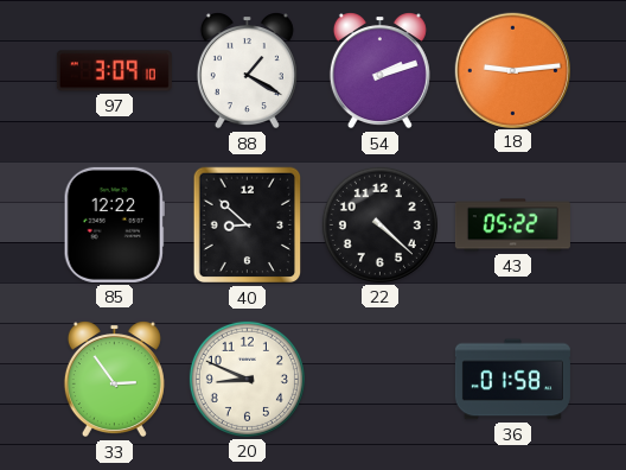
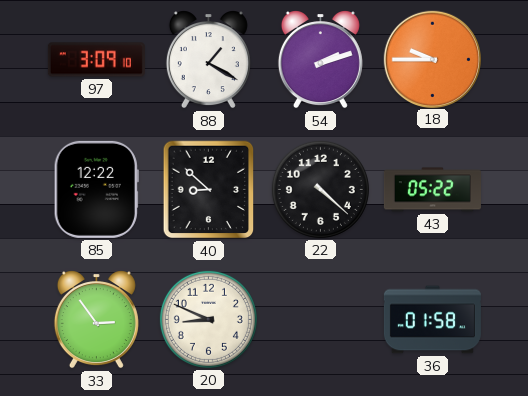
18: 9:14 -> 9:45
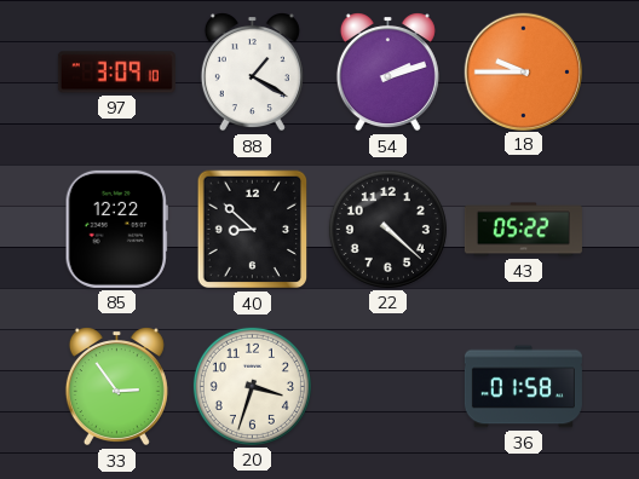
20: 8:49 -> 3:33
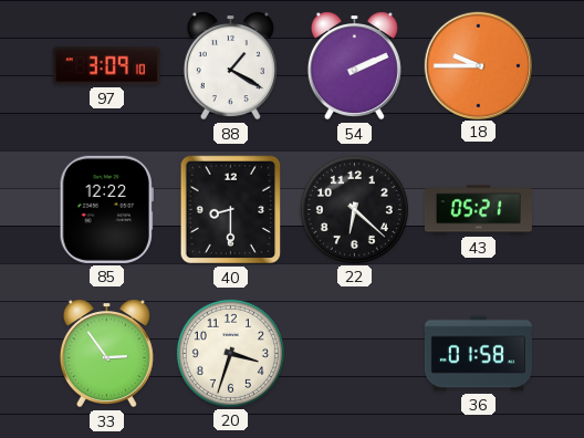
54: 2:12 -> 2:11
40: 8:52 -> 8:30
22: 4:22 -> 6:22
43: 05:22 -> 05:21
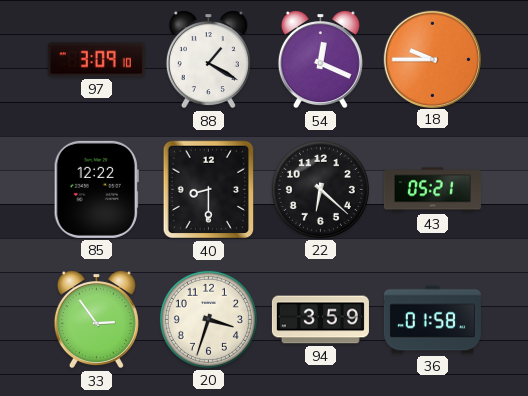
54: 2:11 -> 12:19
94: none -> 3:59
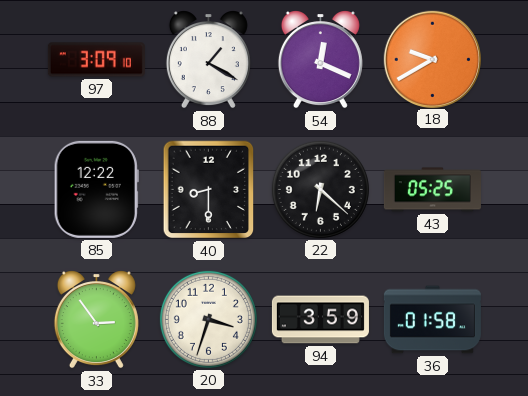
18: 9:45 -> 9:40
43: 05:21 -> 05:25
